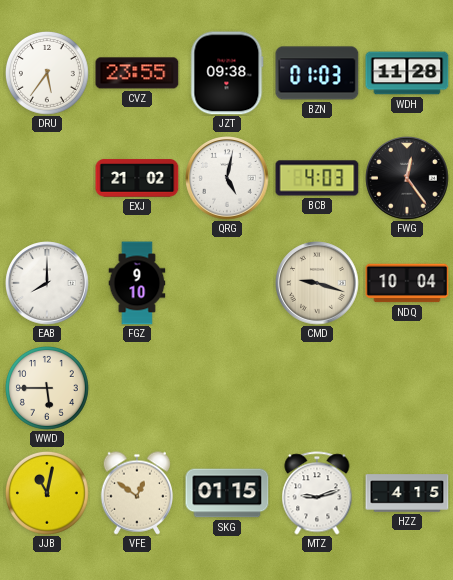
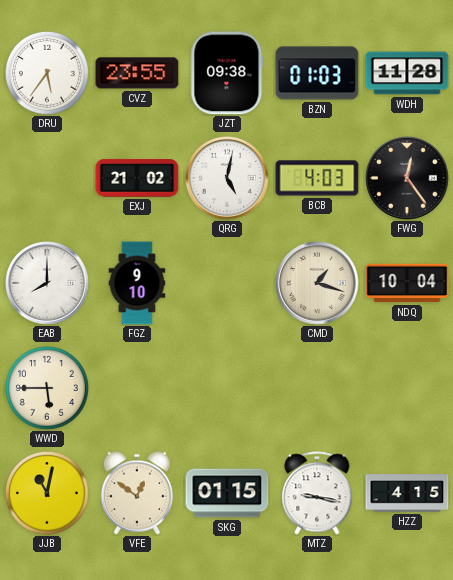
CMD: 9:18 -> 1:18
MTZ: 9:12 -> 9:17
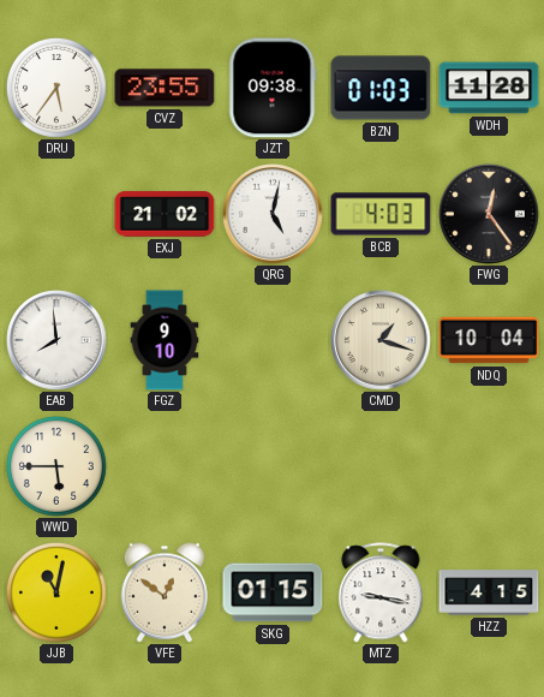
EAB: 8:00 -> 7:59
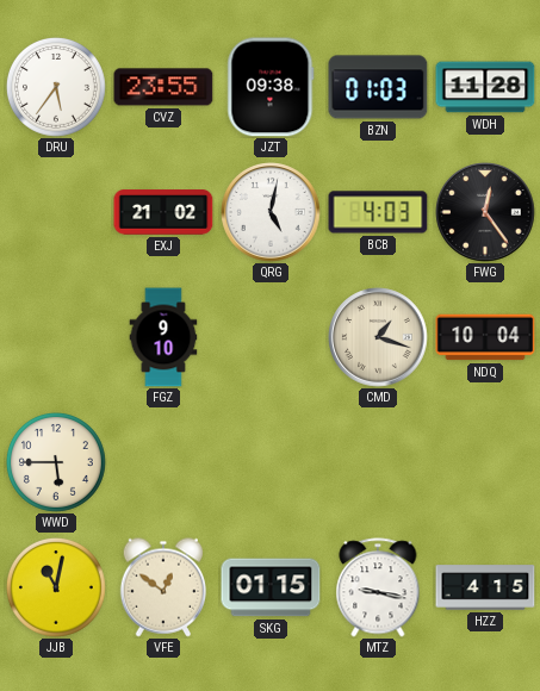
EAB: 7:59 -> none
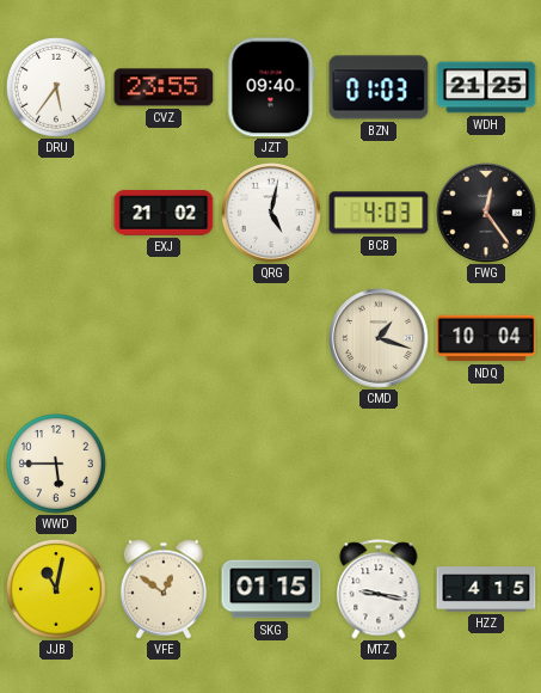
JZT: 09:38 -> 09:40
WDH: 11:28 -> 21:25
FGZ: 9:10 -> none
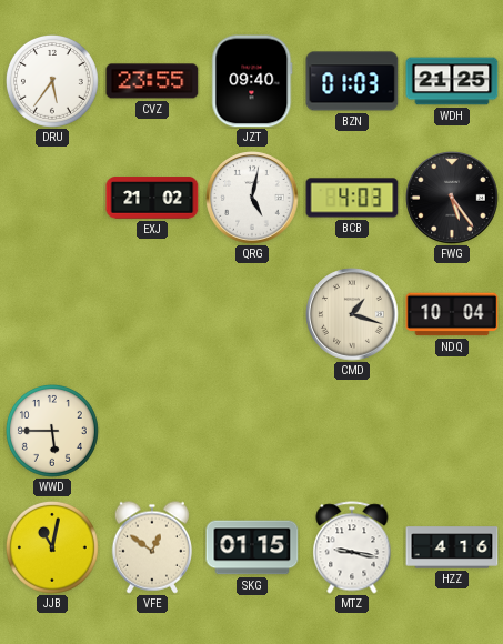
FWG: 12:24 -> 5:24
HZZ: 4:15 -> 4:16
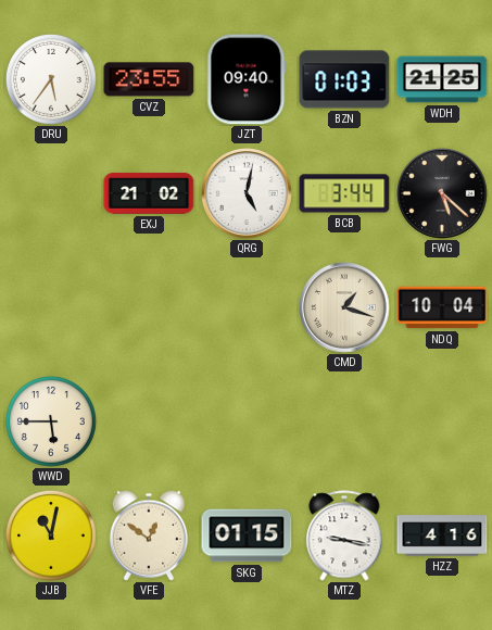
BCB: 4:03 -> 3:44
FWG: 5:24 -> 5:22
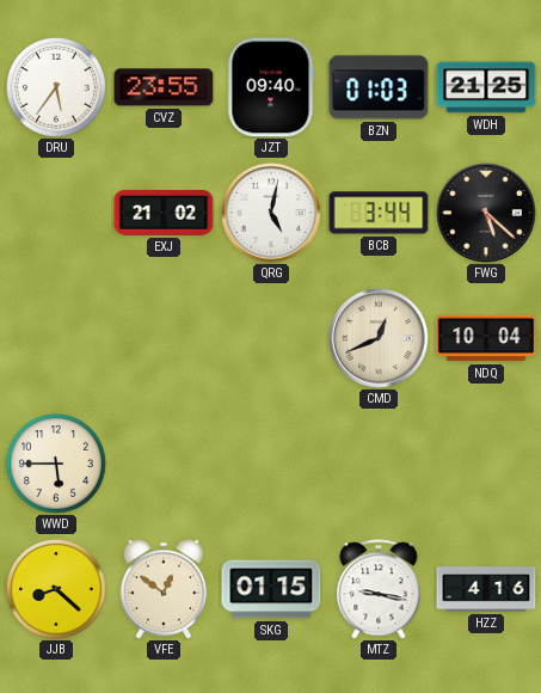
CMD: 1:18 -> 12:41
JJB: 11:02 -> 8:22
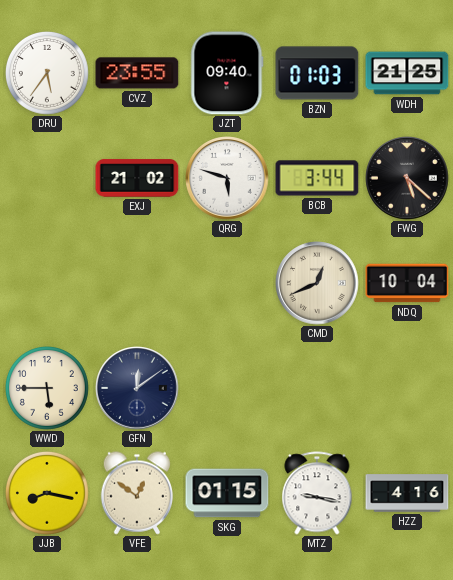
QRG: 5:02 -> 5:48
GFN: none -> 12:09
JJB: 8:22 -> 8:17
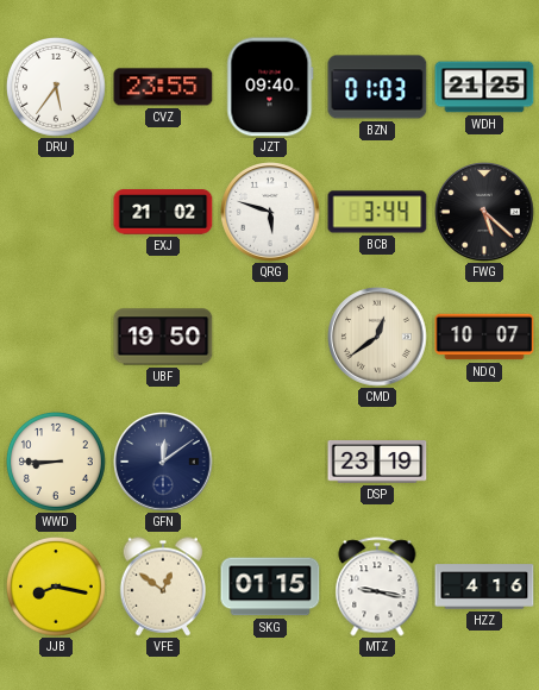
UBF: none -> 19:50
CMD: 12:41 -> 12:39
NDQ: 10:04 -> 10:07
WWD: 5:45 -> 8:45
DSP: none -> 23:19
